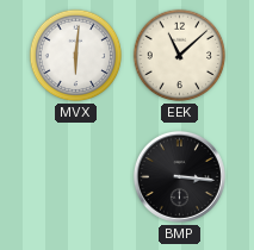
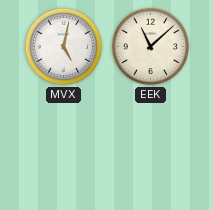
MVX: 6:01 -> 5:02
BMP: 3:16 -> none
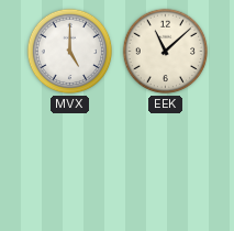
MVX: 5:02 -> 5:00
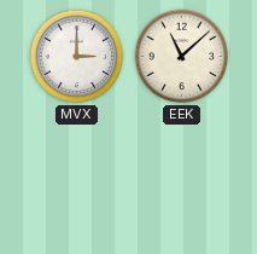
MVX: 5:00 -> 3:00
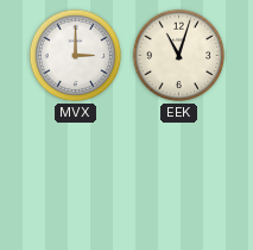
EEK: 11:08 -> 11:03
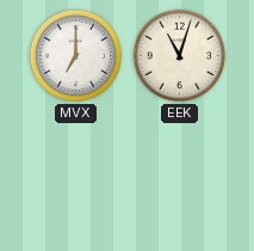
MVX: 3:00 -> 7:00
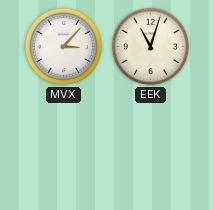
MVX: 7:00 -> 3:07
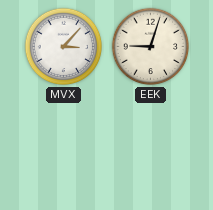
EEK: 11:03 -> 9:03
